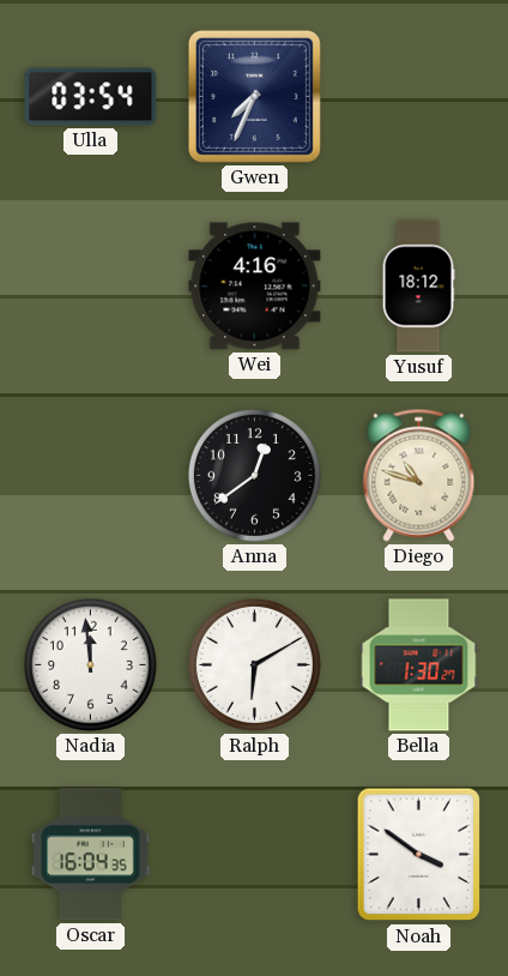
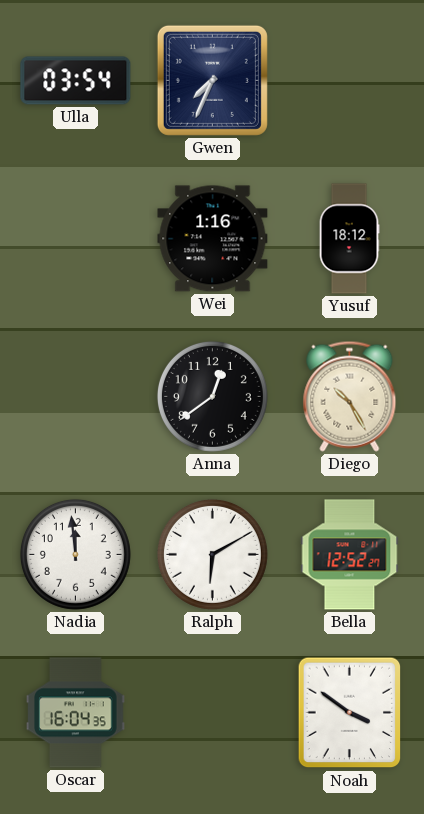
Wei: 4:16 -> 1:16
Diego: 10:48 -> 10:25
Bella: 1:30 -> 12:52
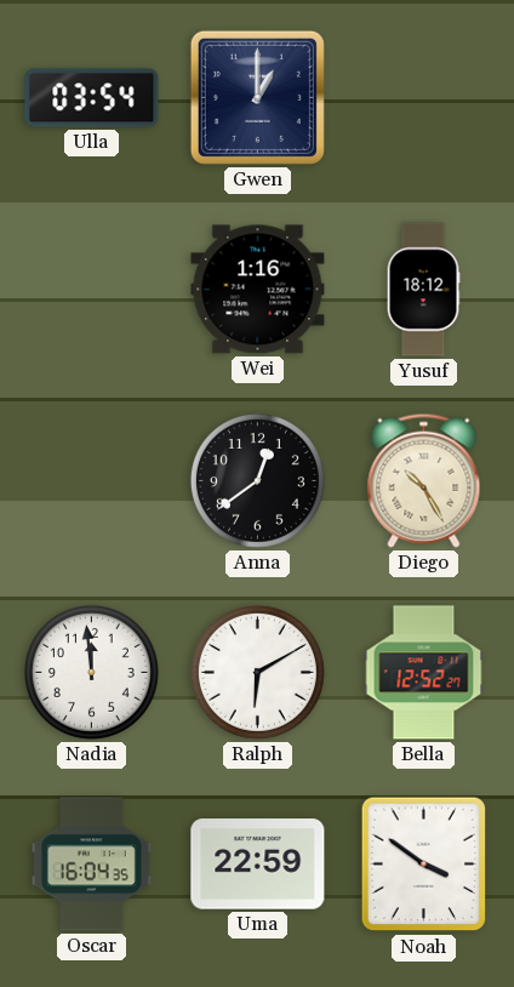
Gwen: 7:34 -> 1:00
Uma: none -> 22:59
